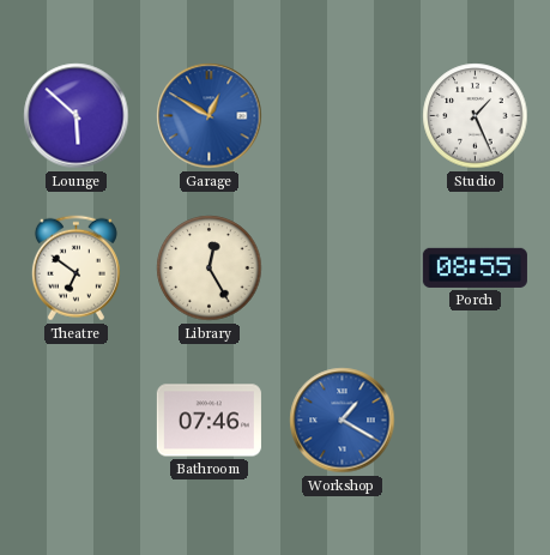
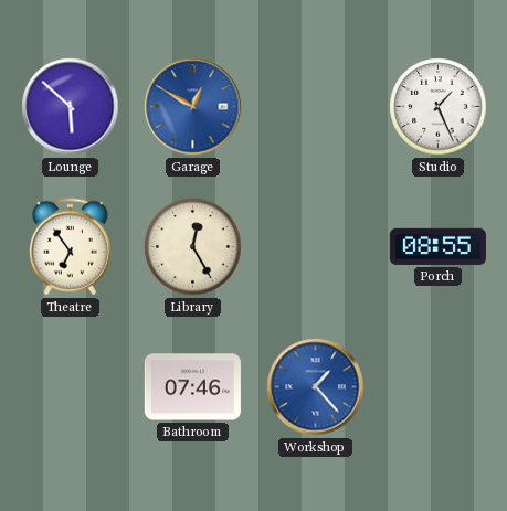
Theatre: 6:51 -> 6:54
Workshop: 1:20 -> 1:23
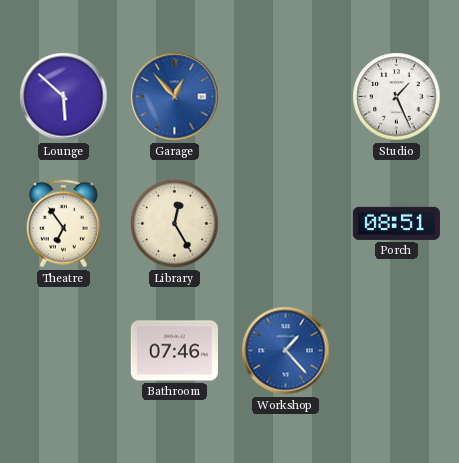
Garage: 12:50 -> 12:53
Porch: 08:55 -> 08:51
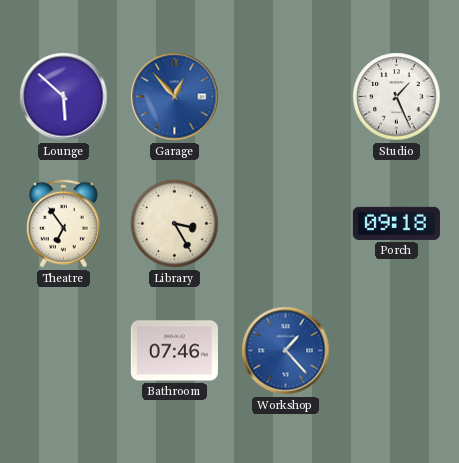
Library: 12:25 -> 3:25
Porch: 08:51 -> 09:18
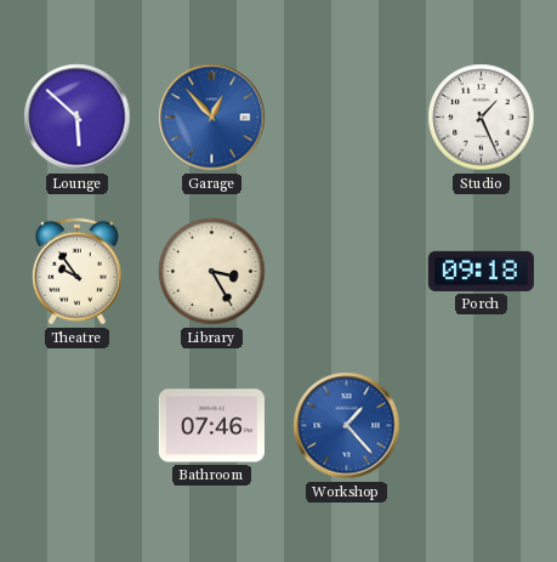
Theatre: 6:54 -> 9:54
